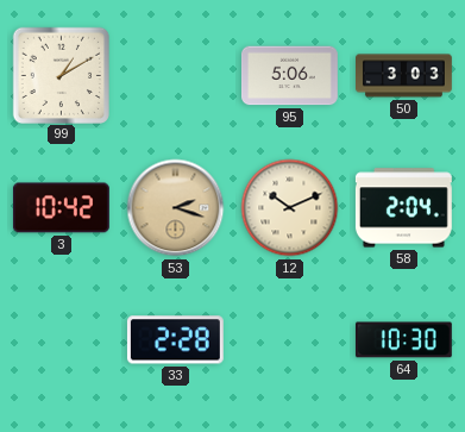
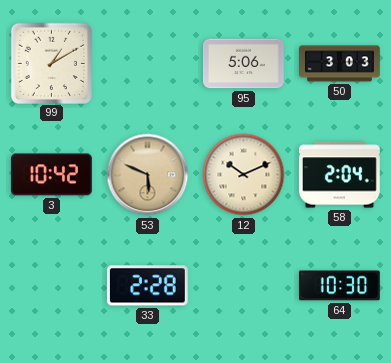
53: 2:18 -> 5:49
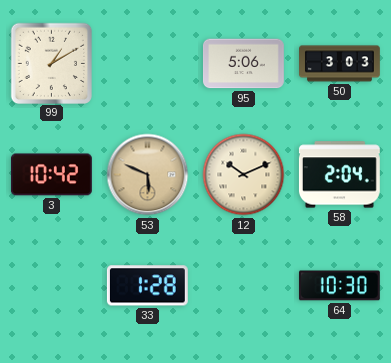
33: 2:28 -> 1:28
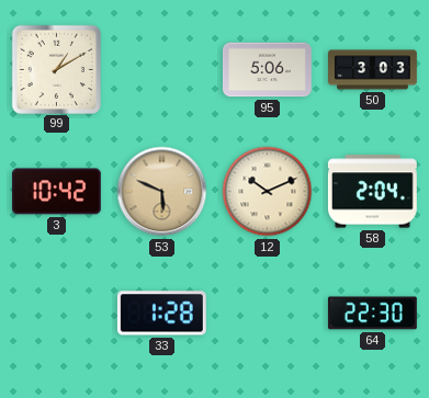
64: 10:30 -> 22:30
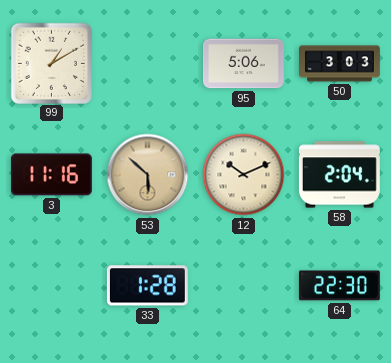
3: 10:42 -> 11:16
53: 5:49 -> 5:52
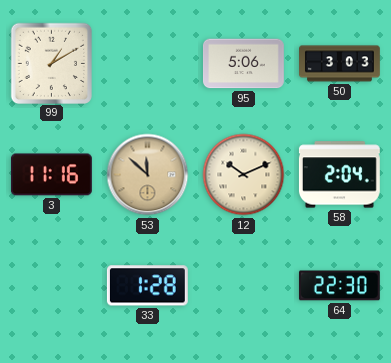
53: 5:52 -> 11:52
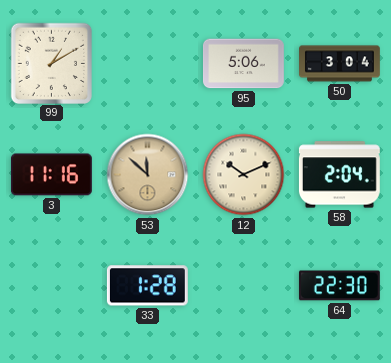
50: 3:03 -> 3:04
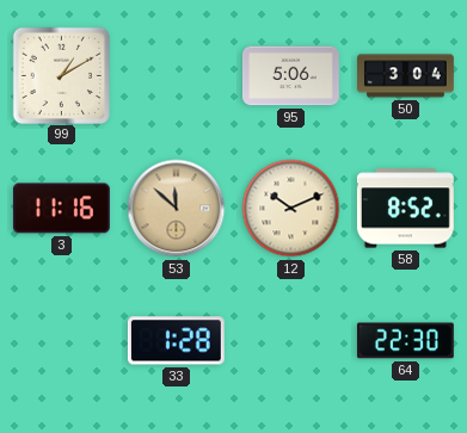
58: 2:04 -> 8:52
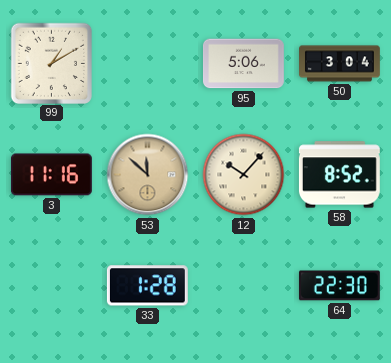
12: 10:11 -> 10:07
